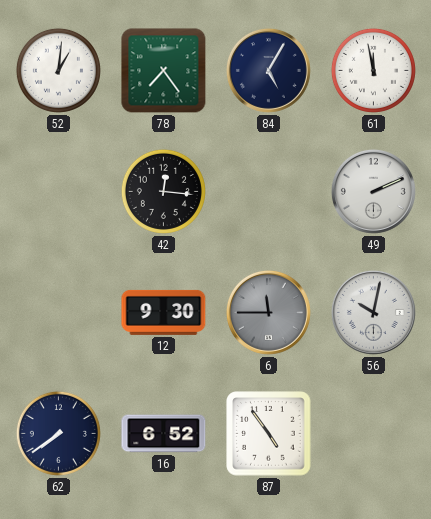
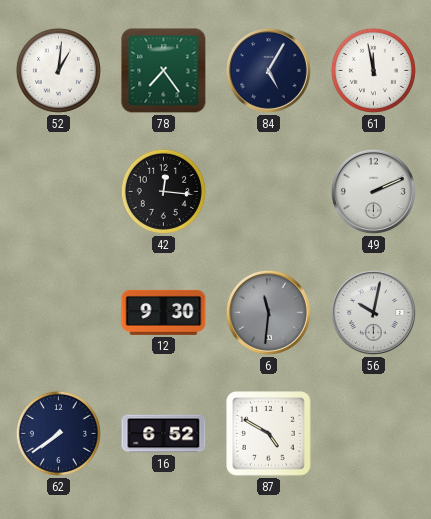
6: 11:45 -> 11:31
87: 4:54 -> 4:50
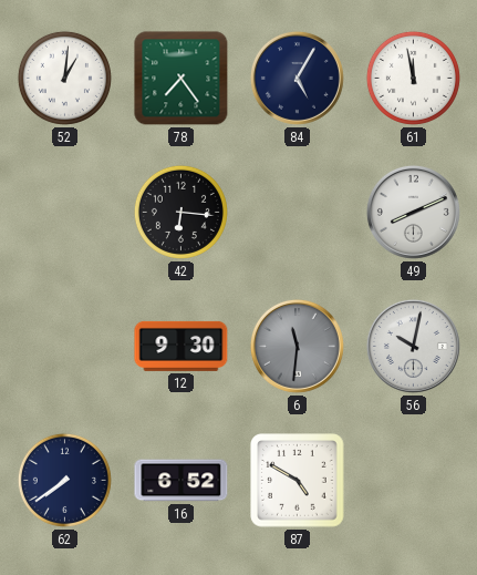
42: 12:16 -> 6:16
49: 2:11 -> 8:11
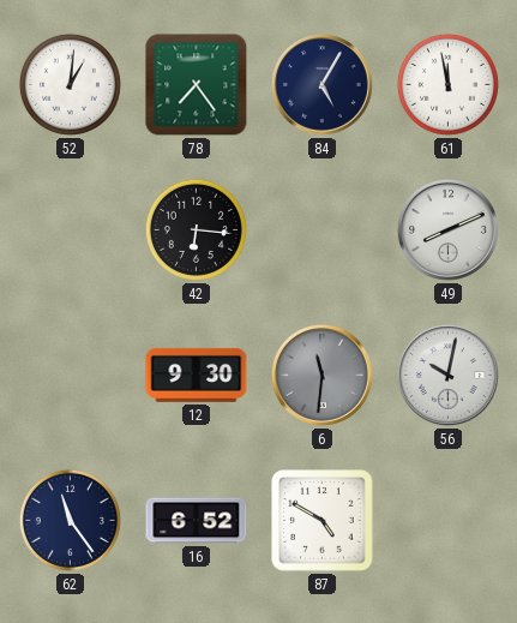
62: 7:39 -> 11:24
